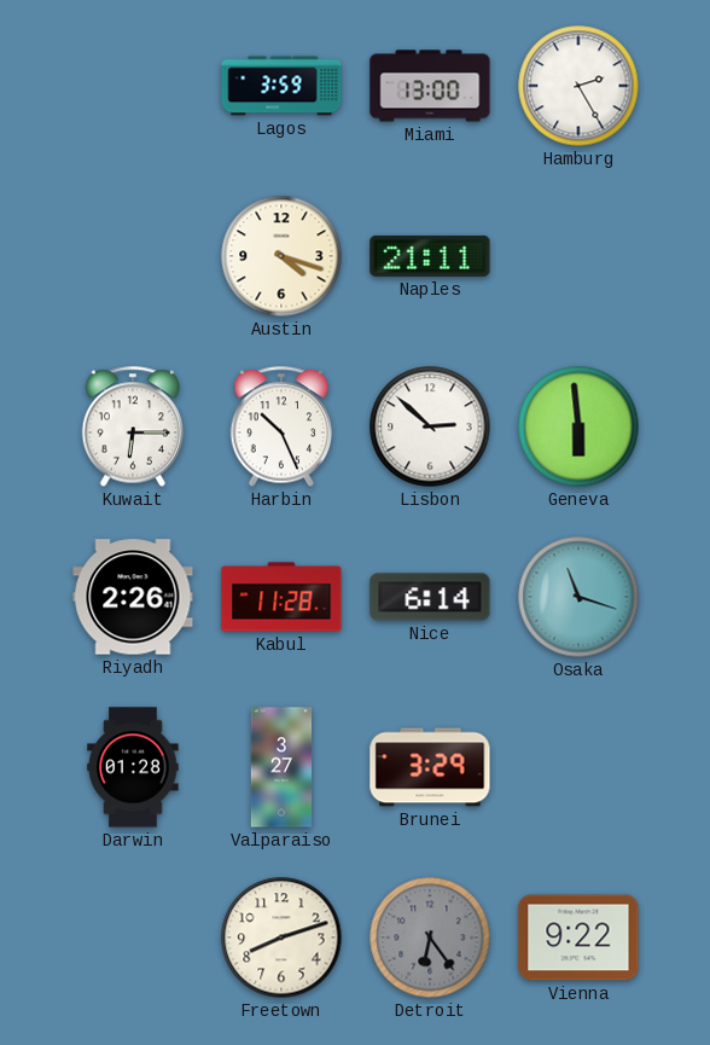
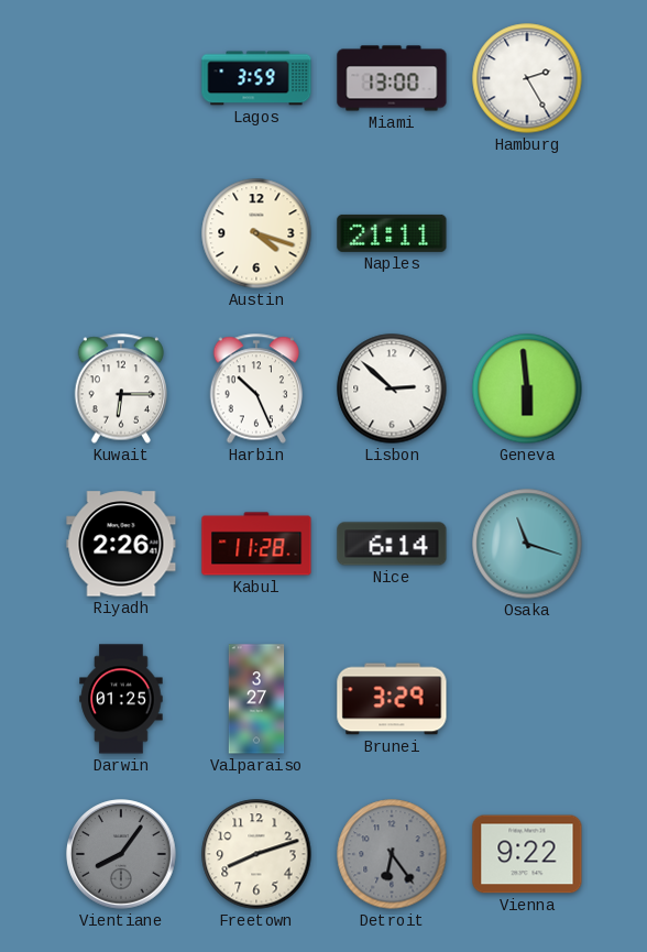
Darwin: 01:28 -> 01:25
Vientiane: none -> 8:06
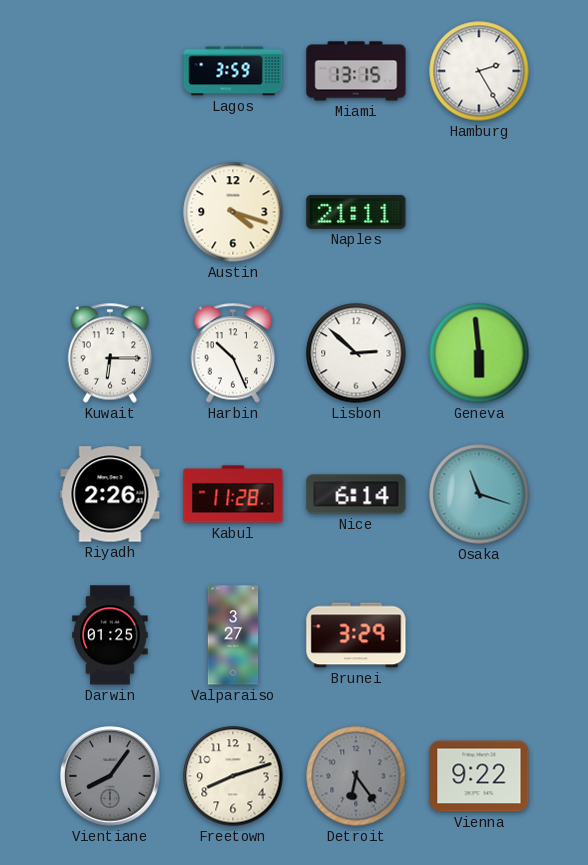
Miami: 13:00 -> 13:15
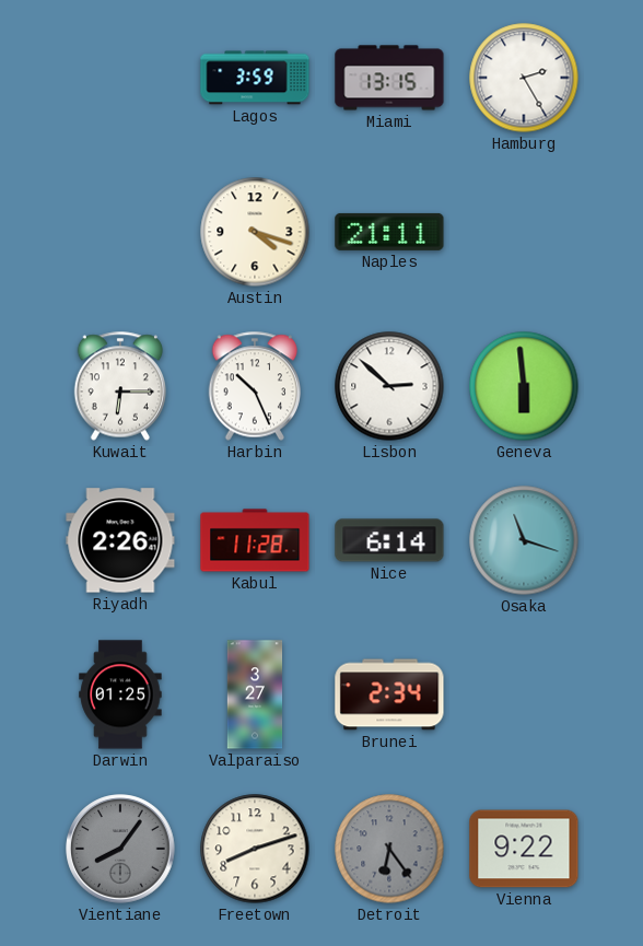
Brunei: 3:29 -> 2:34
